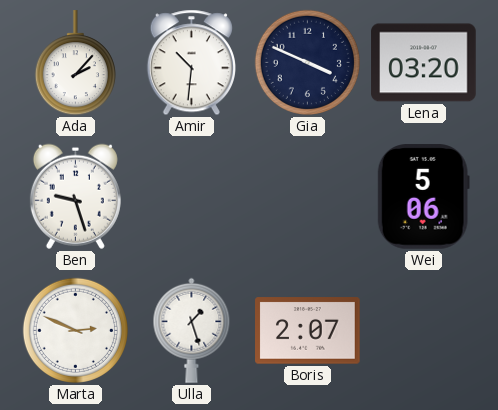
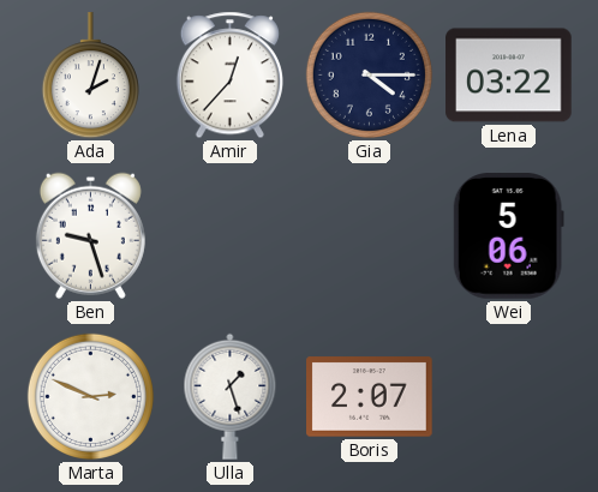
Ada: 2:07 -> 2:03
Amir: 10:31 -> 12:37
Gia: 3:49 -> 4:15
Lena: 03:20 -> 03:22
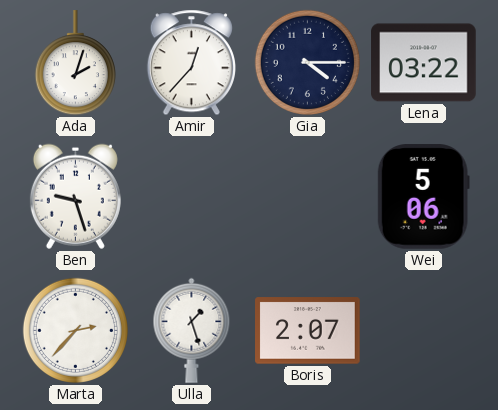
Marta: 2:49 -> 2:37
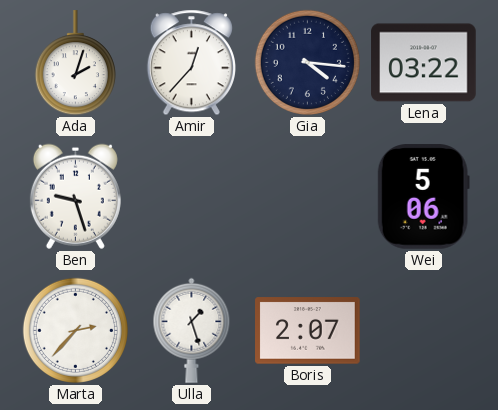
Gia: 4:15 -> 4:16
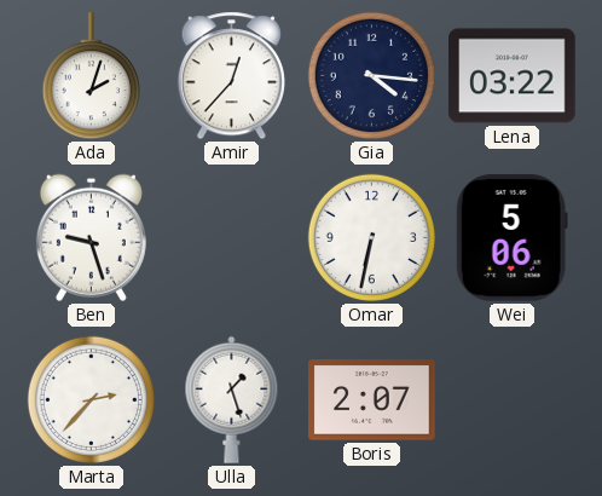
Omar: none -> 6:32
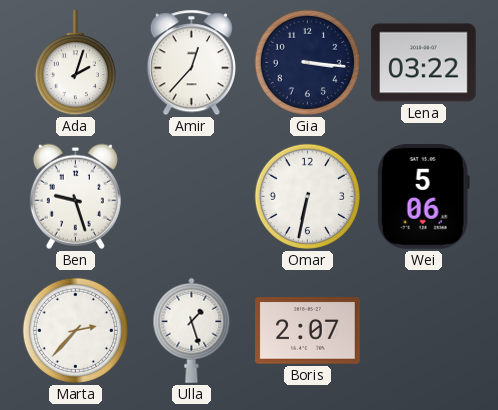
Gia: 4:16 -> 3:16
